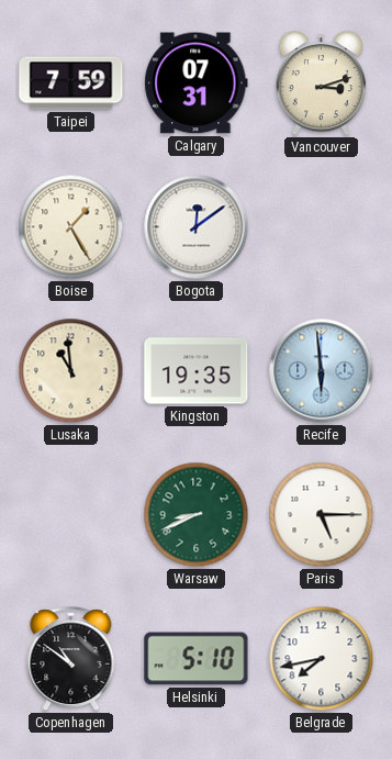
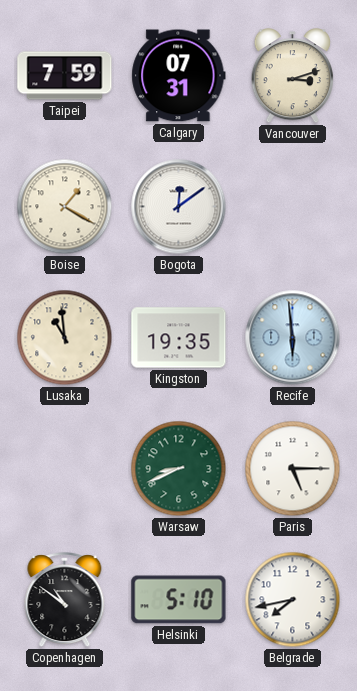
Boise: 1:25 -> 1:20
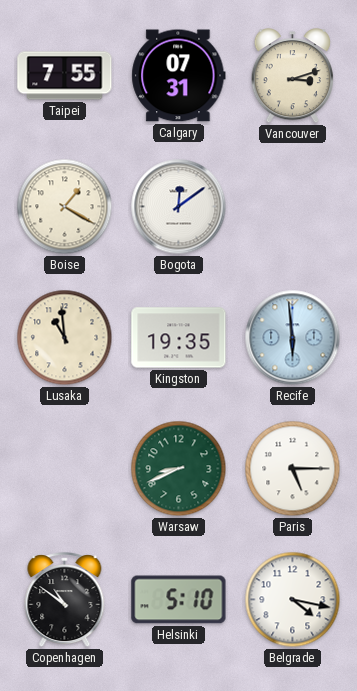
Taipei: 7:59 -> 7:55
Belgrade: 7:43 -> 4:17
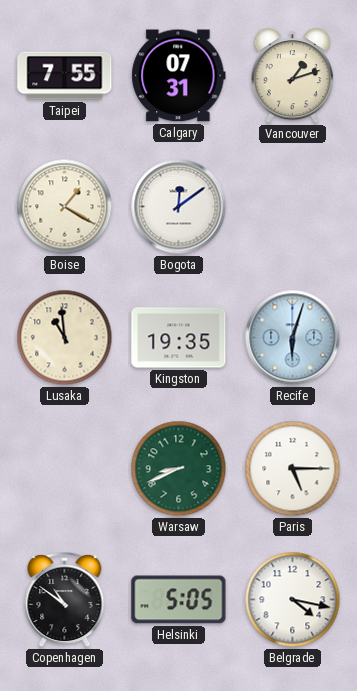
Vancouver: 3:12 -> 1:12
Recife: 5:59 -> 6:03
Helsinki: 5:10 -> 5:05
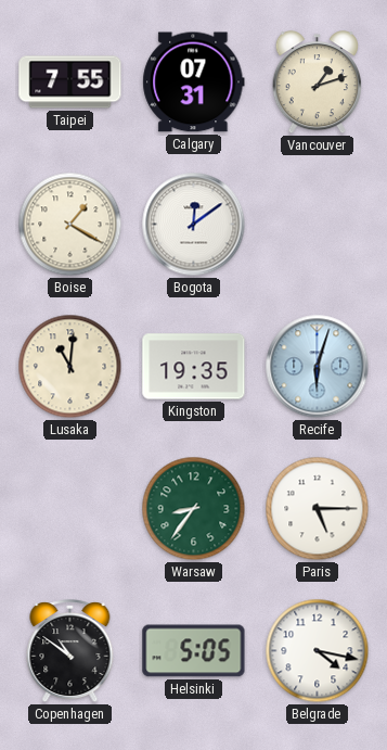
Lusaka: 10:59 -> 11:01
Warsaw: 8:41 -> 8:36
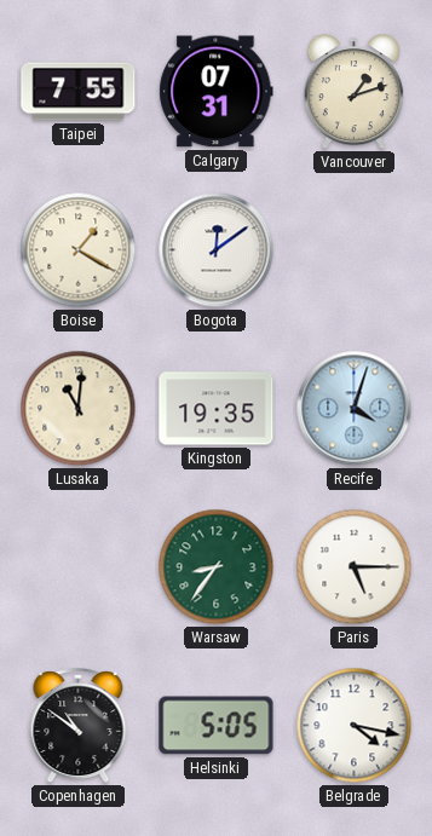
Recife: 6:03 -> 4:03
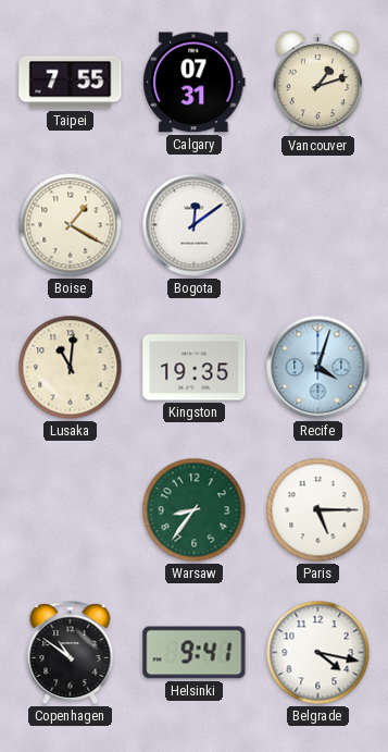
Helsinki: 5:05 -> 9:41
